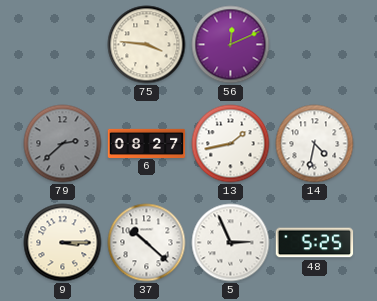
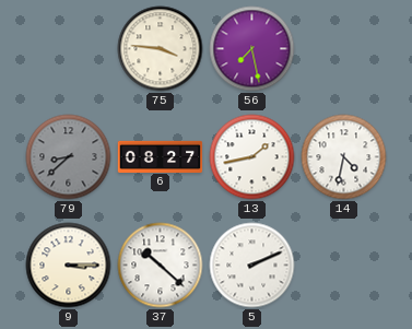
56: 12:11 -> 7:28
79: 2:38 -> 8:38
5: 2:56 -> 2:11
48: 5:25 -> none
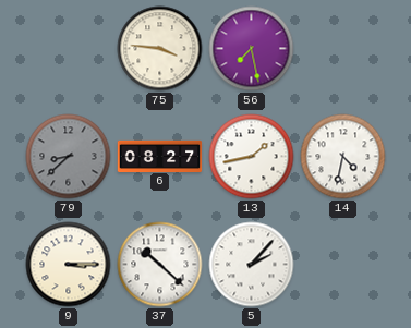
5: 2:11 -> 2:07
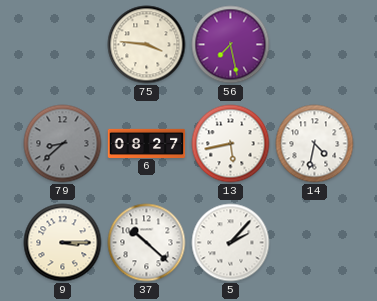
13: 1:43 -> 5:43
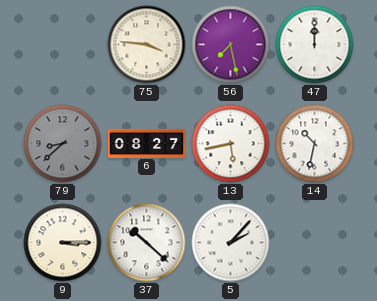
47: none -> 12:00
14: 4:32 -> 10:32
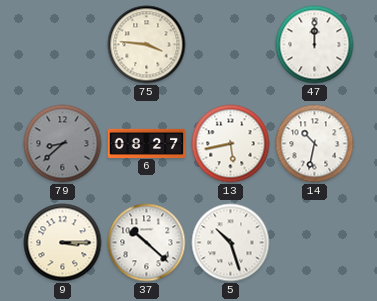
56: 7:28 -> none
5: 2:07 -> 10:27
